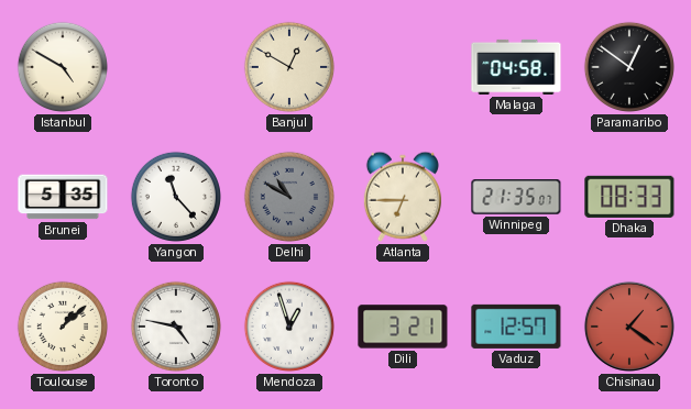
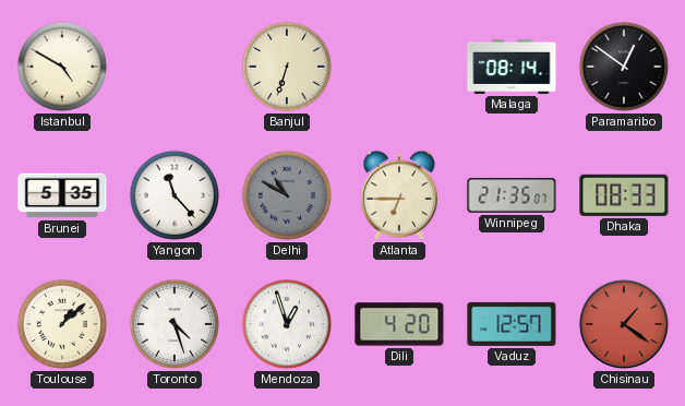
Banjul: 12:50 -> 6:33
Malaga: 04:58 -> 08:14
Toronto: 4:47 -> 4:27
Dili: 3:21 -> 4:20
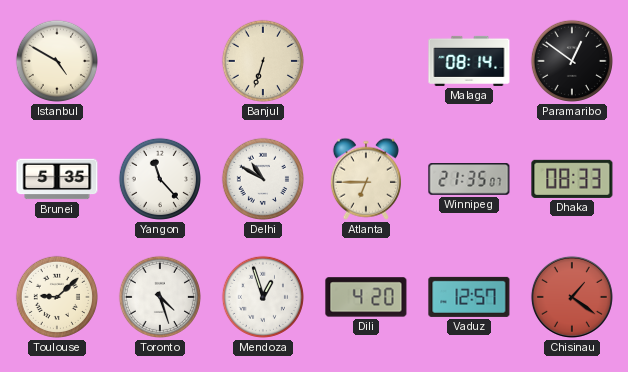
Delhi dial: grey -> white
Toulouse: 1:08 -> 9:08
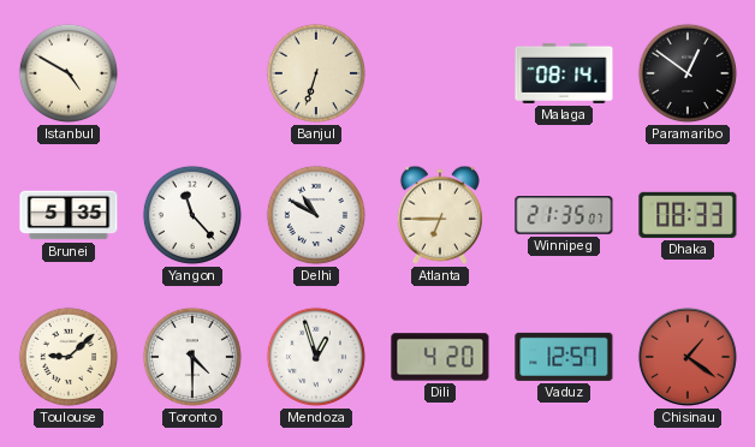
Toronto: 4:27 -> 4:30
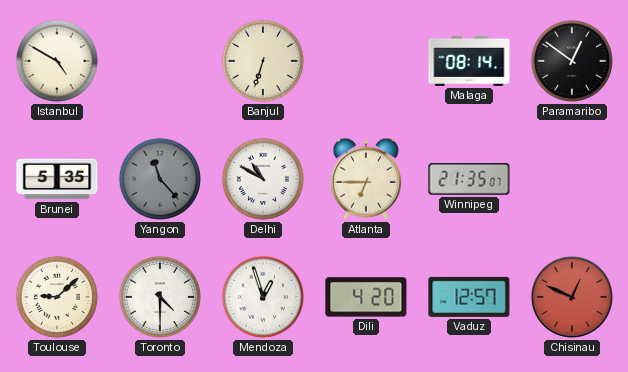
Yangon dial: white -> grey
Dhaka: 08:33 -> none
Chisinau: 1:21 -> 12:49
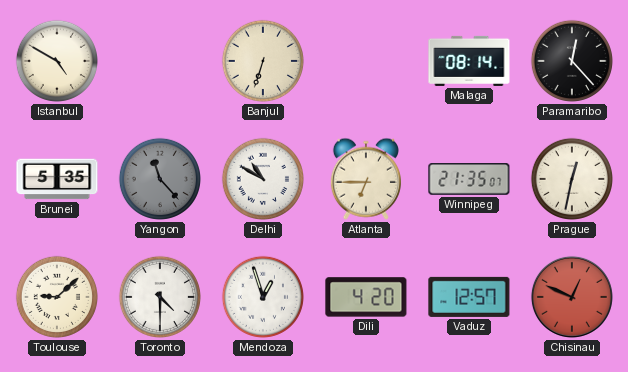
Paramaribo: 12:51 -> 12:23
Prague: none -> 12:32
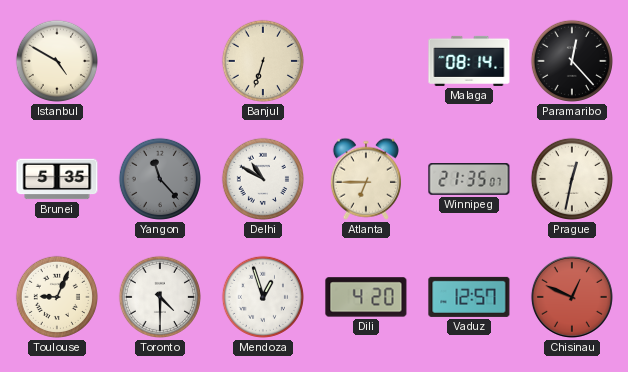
Toulouse: 9:08 -> 9:04
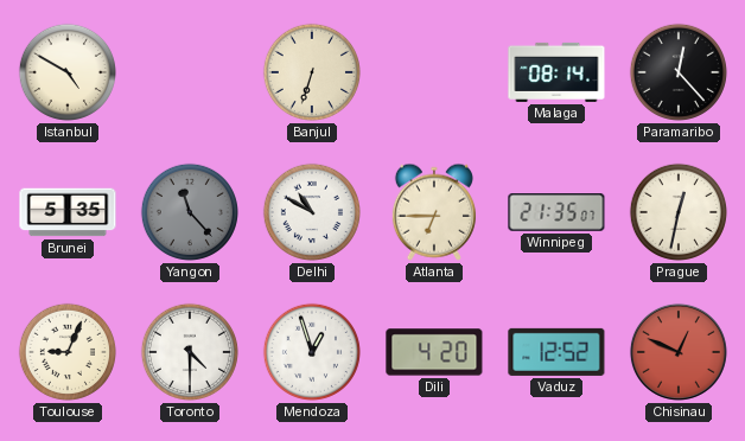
Vaduz: 12:57 -> 12:52
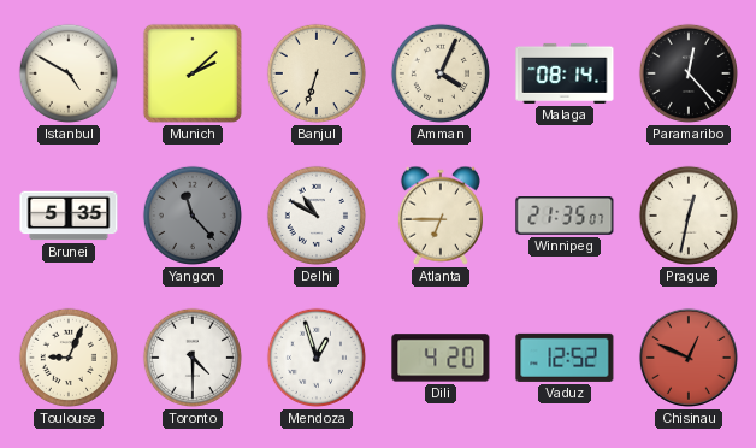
Munich: none -> 2:08
Amman: none -> 4:04
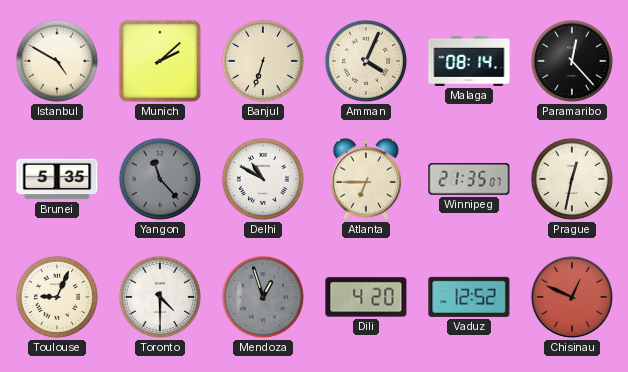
Mendoza dial: white -> grey
